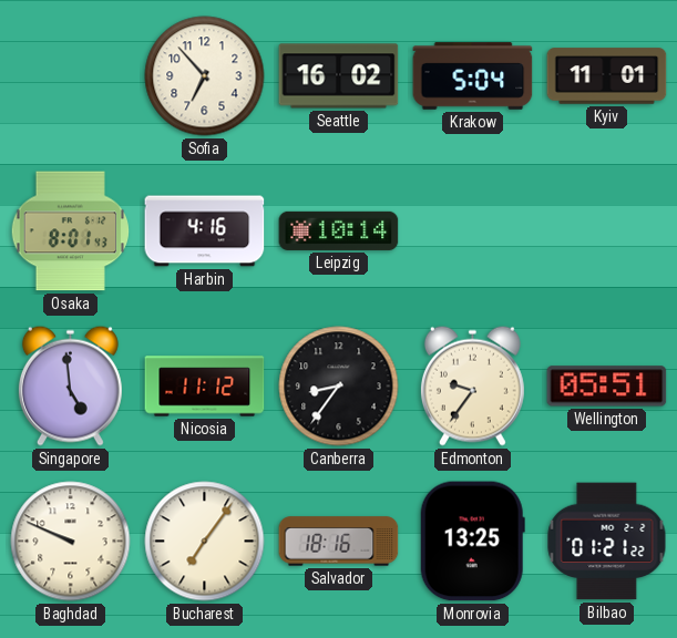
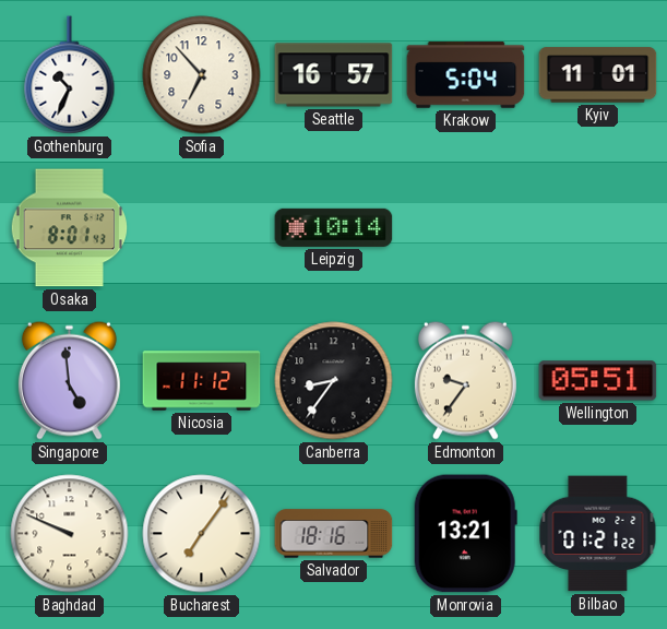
Gothenburg: none -> 10:34
Seattle: 16:02 -> 16:57
Harbin: 4:16 -> none
Monrovia: 13:25 -> 13:21
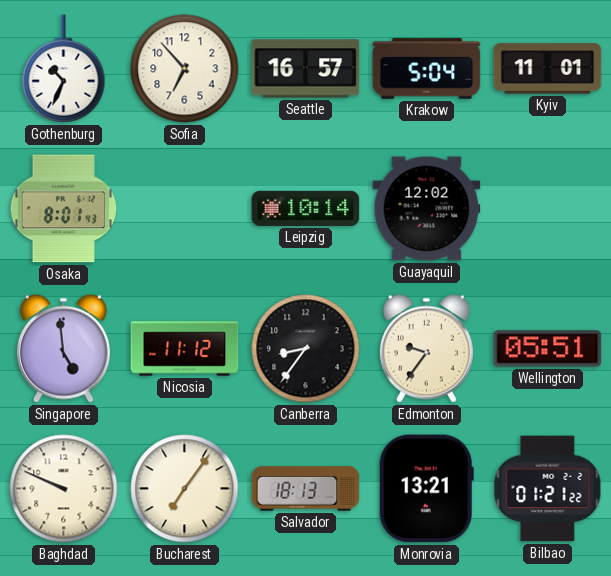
Guayaquil: none -> 12:02
Salvador: 18:16 -> 18:13
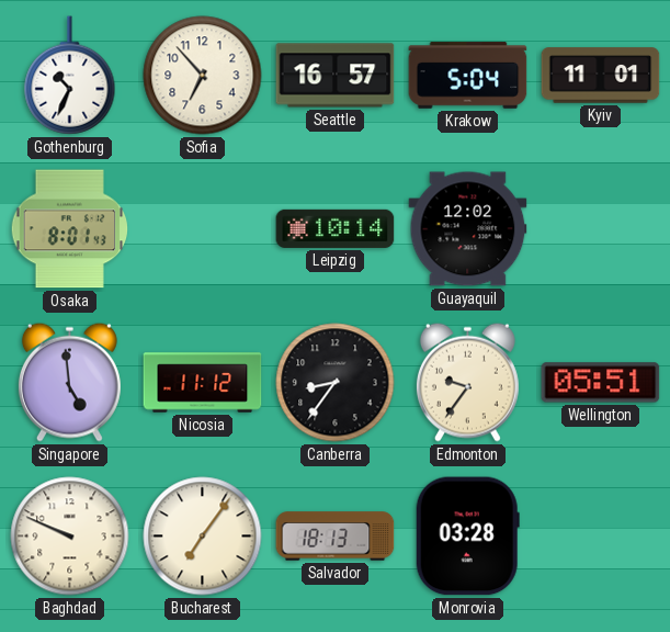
Monrovia: 13:21 -> 03:28
Bilbao: 01:21 -> none
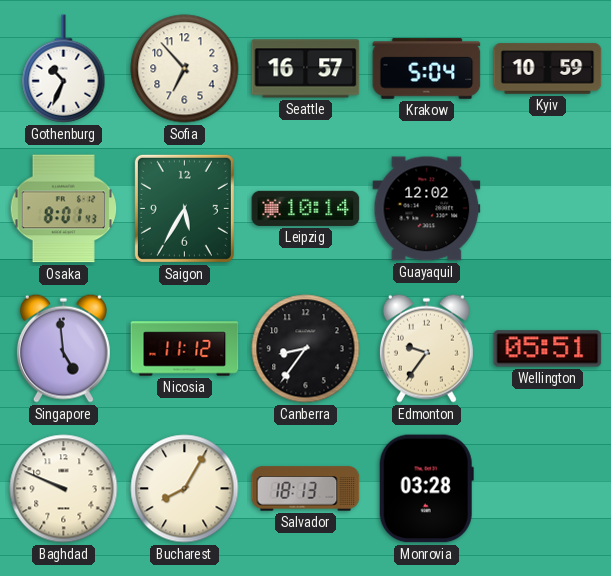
Kyiv: 11:01 -> 10:59
Saigon: none -> 5:35
Bucharest: 7:06 -> 8:05
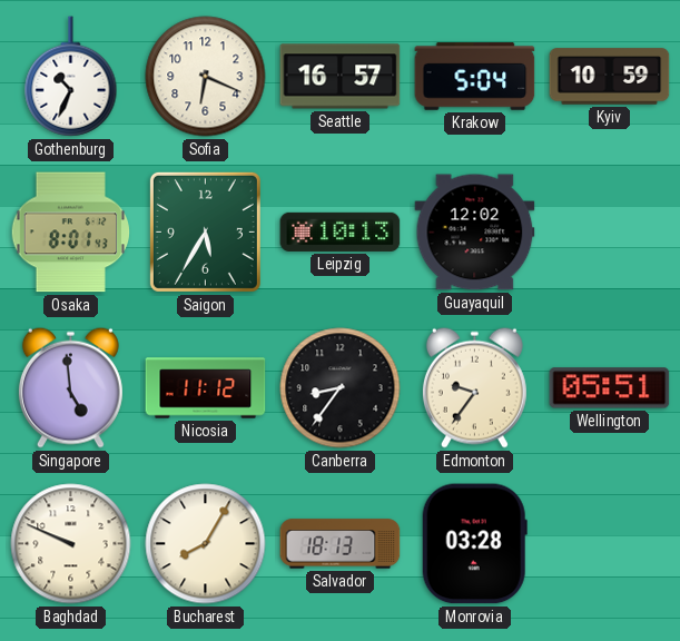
Sofia: 6:53 -> 6:19
Leipzig: 10:14 -> 10:13
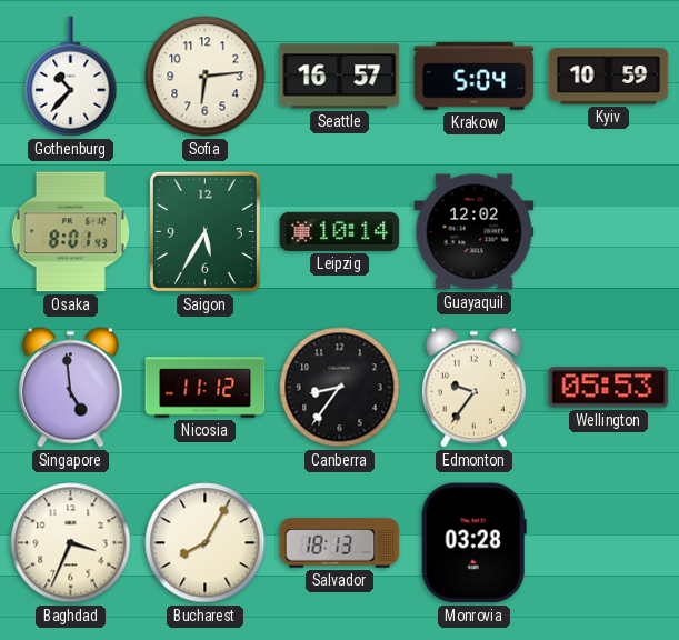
Gothenburg: 10:34 -> 10:37
Sofia: 6:19 -> 6:14
Leipzig: 10:13 -> 10:14
Wellington: 05:51 -> 05:53
Baghdad: 9:49 -> 3:34
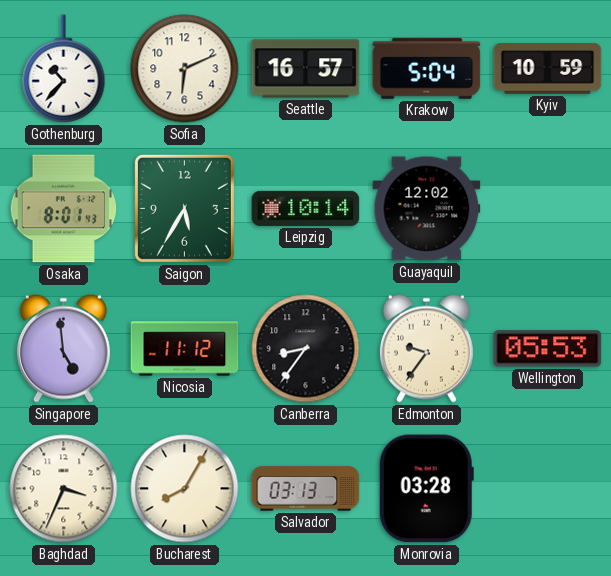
Sofia: 6:14 -> 6:11
Salvador: 18:13 -> 03:13
